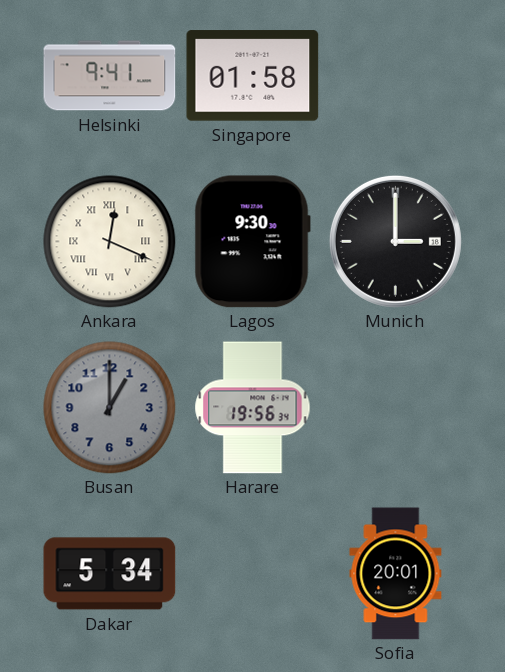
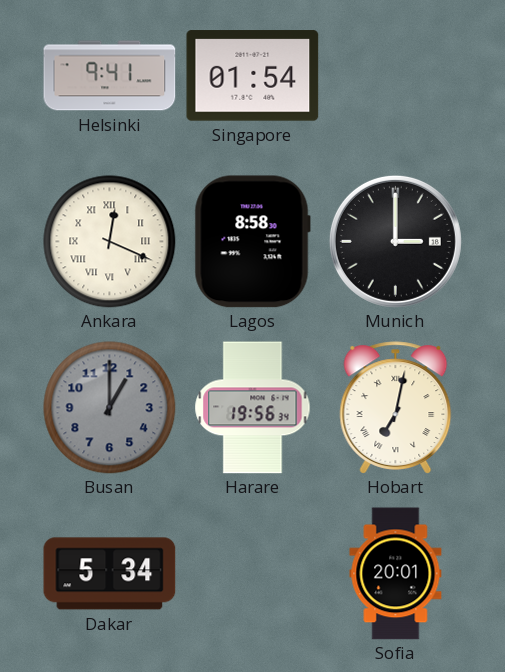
Singapore: 01:58 -> 01:54
Lagos: 9:30 -> 8:58
Hobart: none -> 7:02
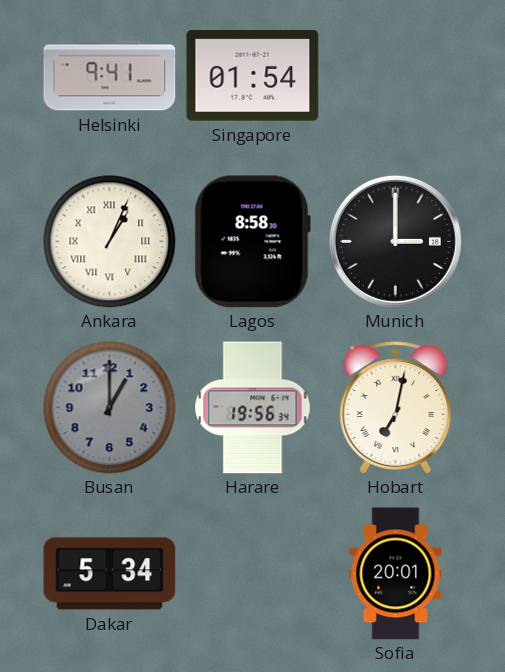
Ankara: 12:19 -> 1:04
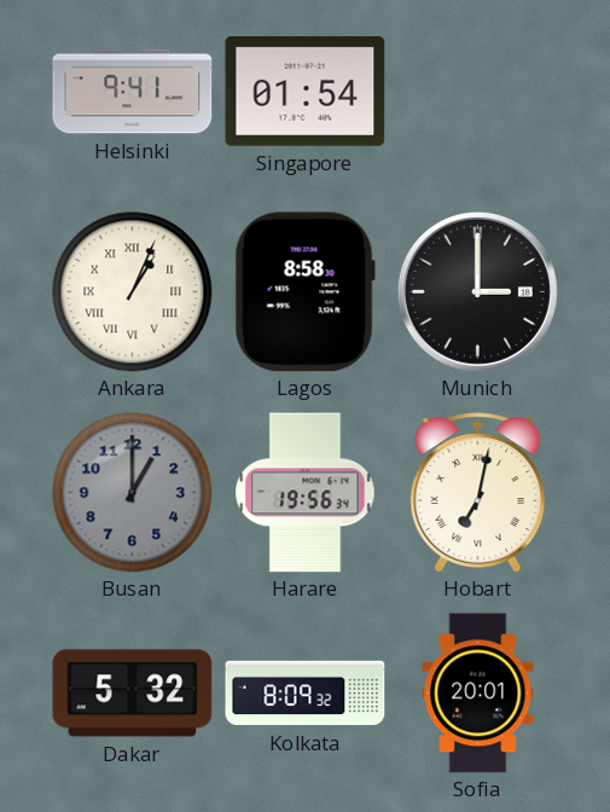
Dakar: 5:34 -> 5:32
Kolkata: none -> 8:09
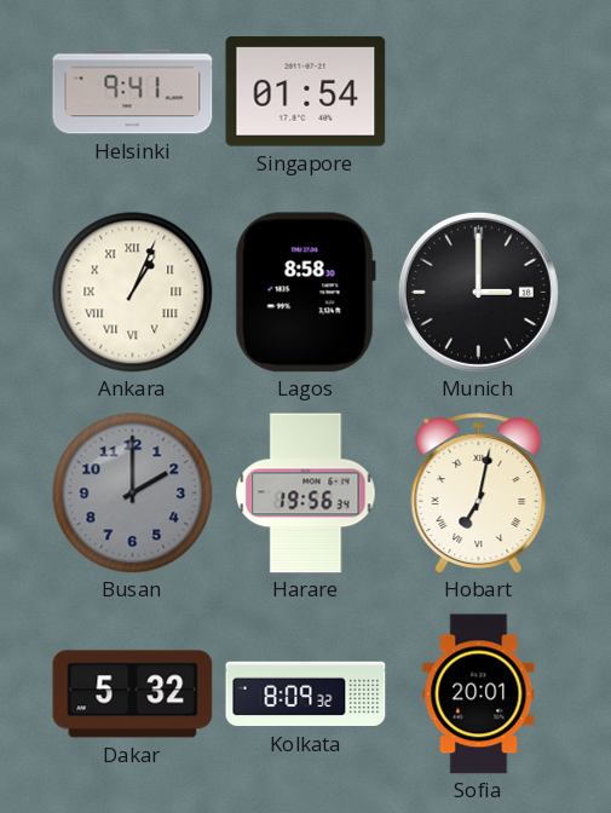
Busan: 1:00 -> 2:00
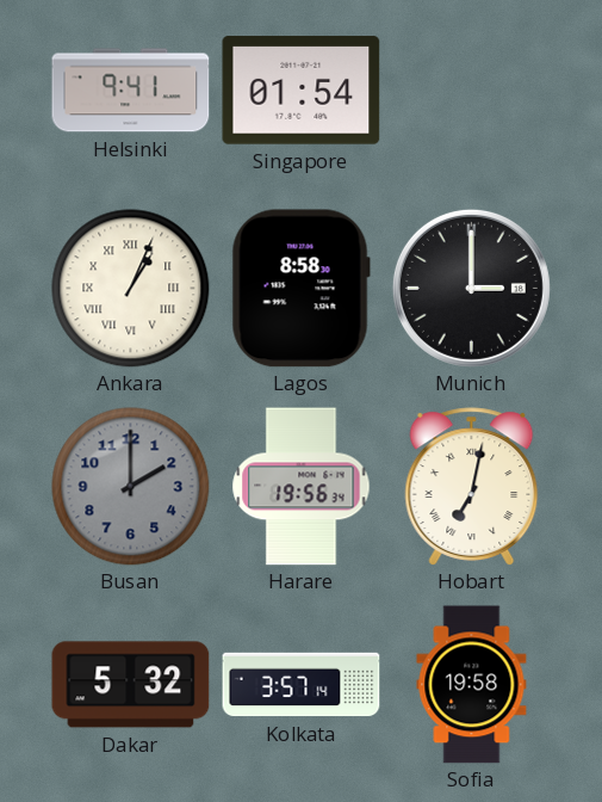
Kolkata: 8:09 -> 3:57
Sofia: 20:01 -> 19:58
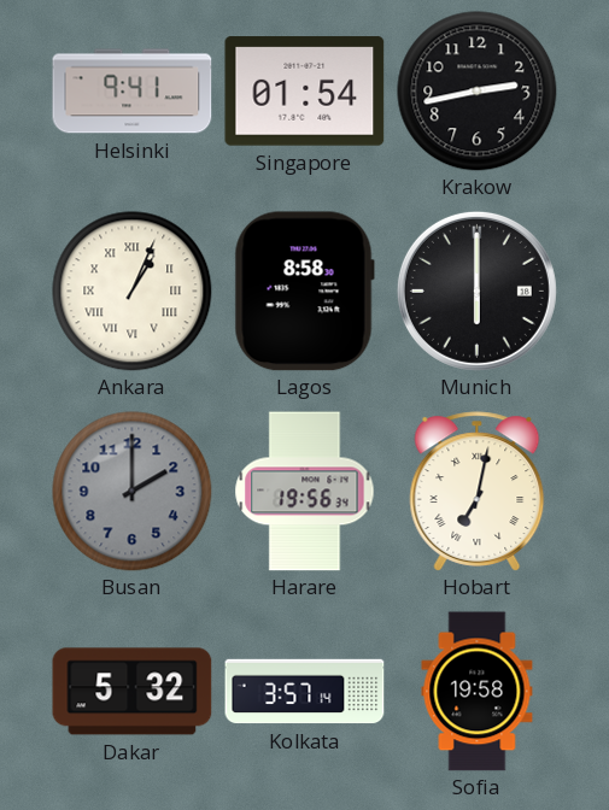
Krakow: none -> 2:43
Munich: 3:00 -> 6:00
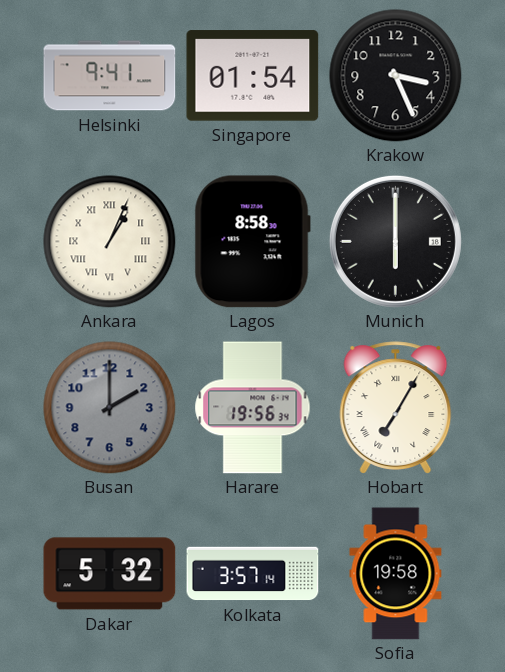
Krakow: 2:43 -> 3:26
Hobart: 7:02 -> 7:05
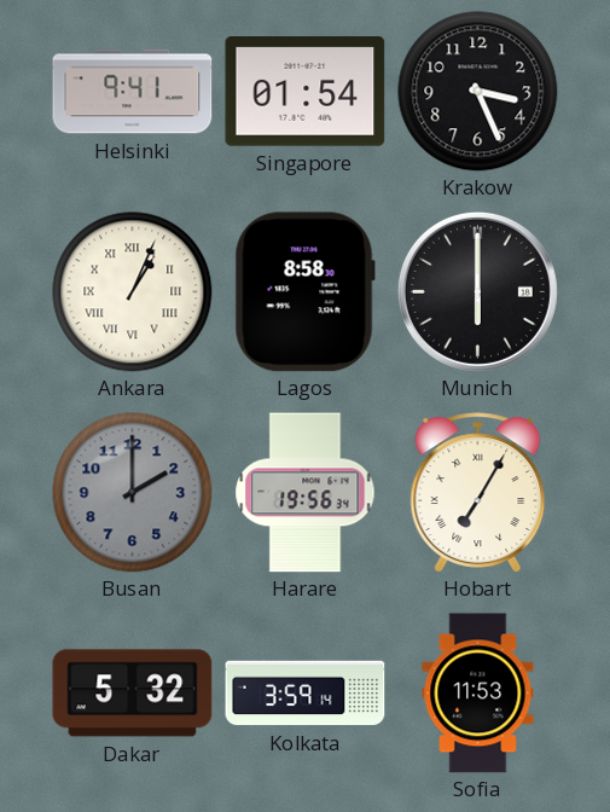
Kolkata: 3:57 -> 3:59
Sofia: 19:58 -> 11:53
